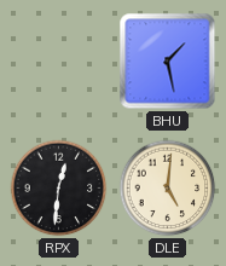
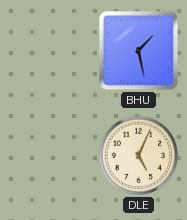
RPX: 12:31 -> none
DLE: 5:01 -> 5:04
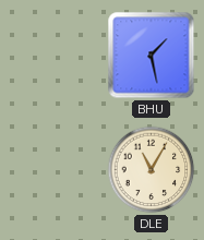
DLE: 5:04 -> 11:05
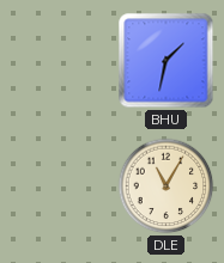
BHU: 1:28 -> 1:32
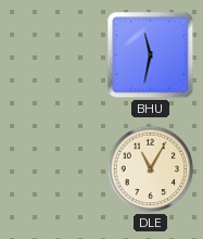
BHU: 1:32 -> 11:32
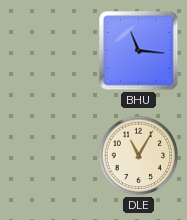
BHU: 11:32 -> 11:16
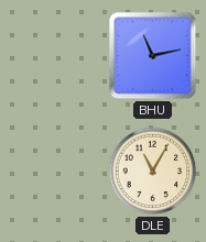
BHU: 11:16 -> 11:13
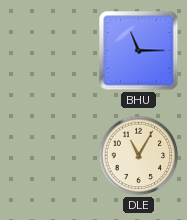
BHU: 11:13 -> 11:15
